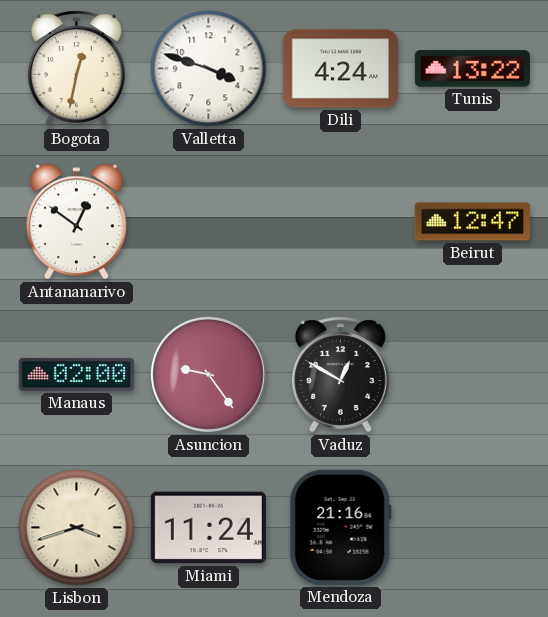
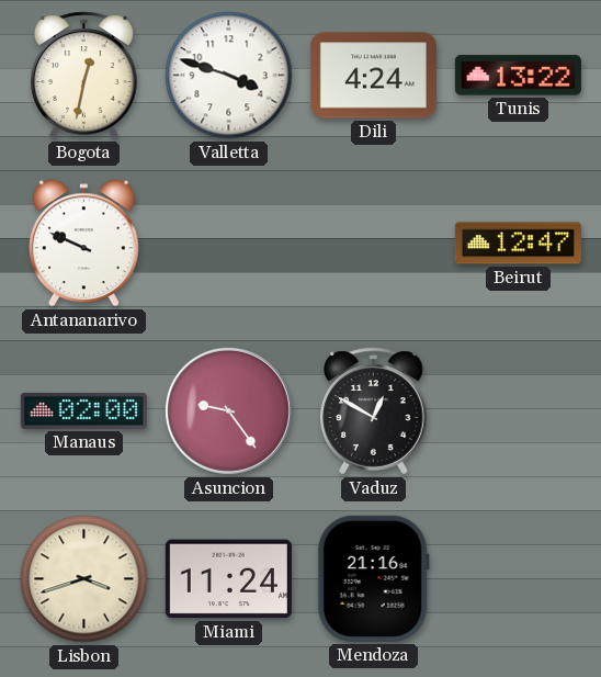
Antananarivo: 12:51 -> 9:49
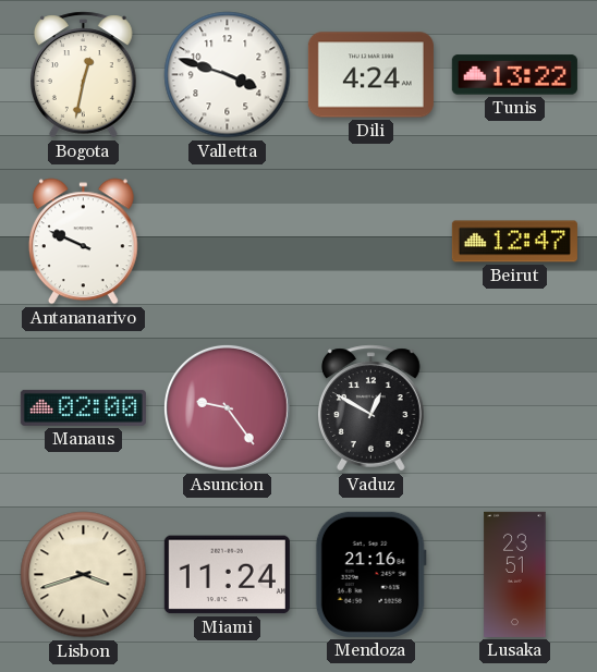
Lusaka: none -> 23:51
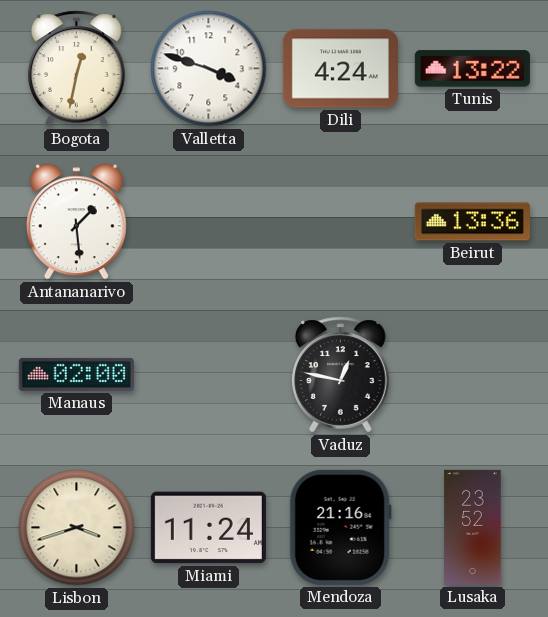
Antananarivo: 9:49 -> 1:29
Beirut: 12:47 -> 13:36
Asuncion: 9:24 -> none
Vaduz: 12:50 -> 12:47
Lusaka: 23:51 -> 23:52
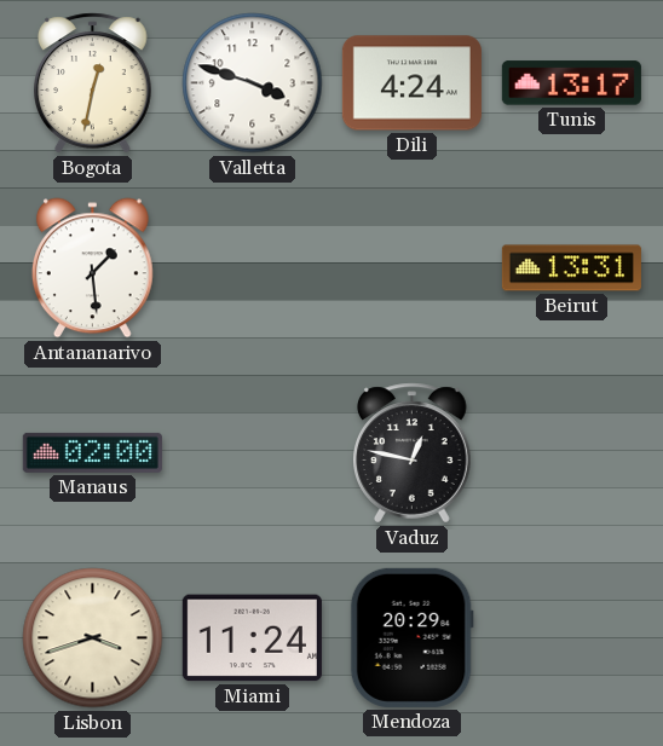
Tunis: 13:22 -> 13:17
Beirut: 13:36 -> 13:31
Mendoza: 21:16 -> 20:29
Lusaka: 23:52 -> none
